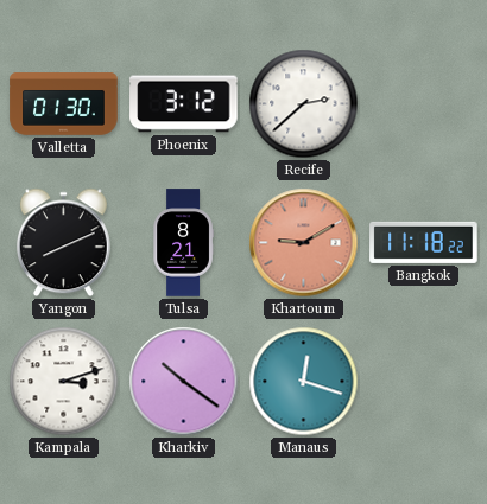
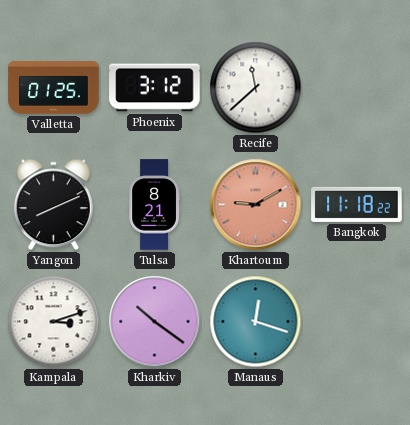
Valletta: 01:30 -> 01:25
Recife: 2:38 -> 11:38
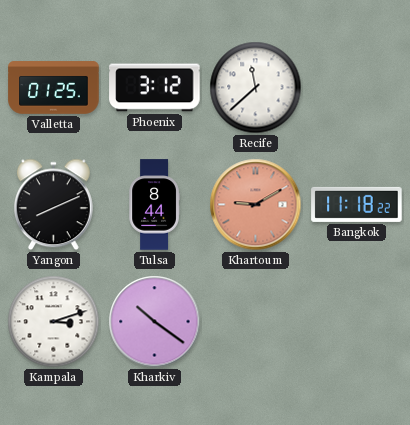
Tulsa: 8:21 -> 8:44
Manaus: 12:18 -> none
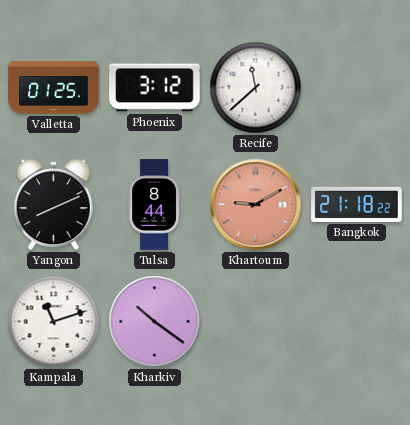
Bangkok: 11:18 -> 21:18
Kampala: 3:12 -> 11:12
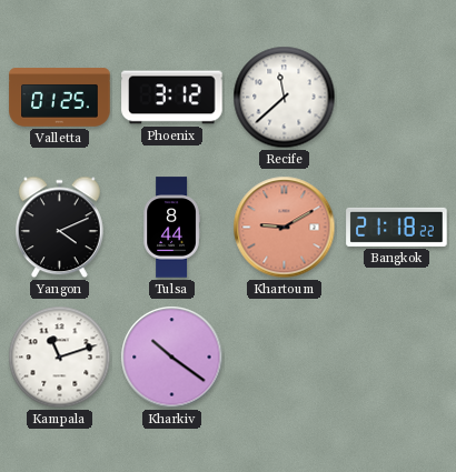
Yangon: 8:11 -> 4:11
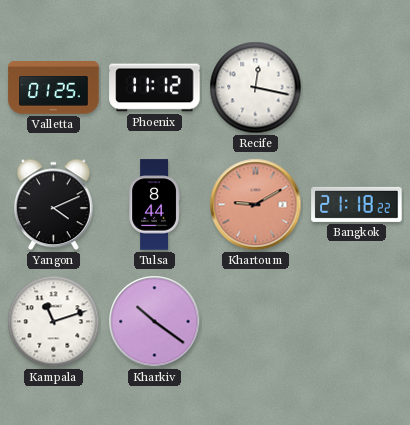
Phoenix: 3:12 -> 11:12
Recife: 11:38 -> 12:17
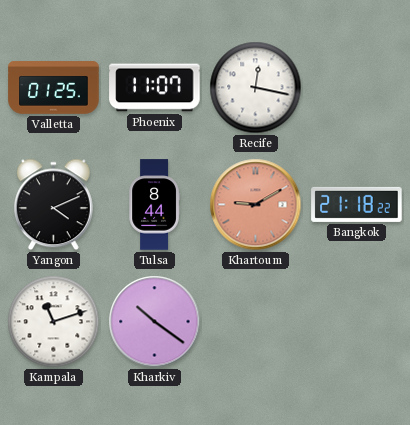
Phoenix: 11:12 -> 11:07
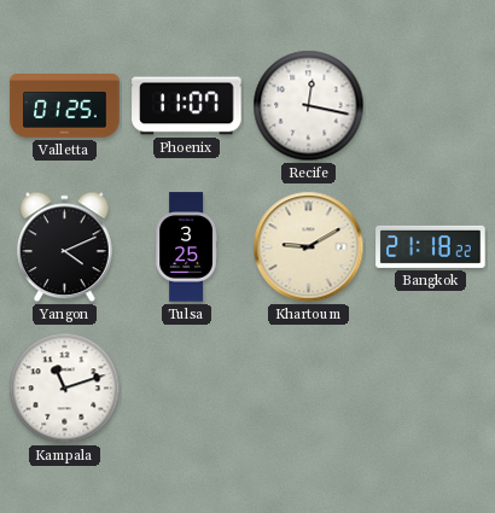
Tulsa: 8:44 -> 3:25
Khartoum dial: salmon -> cream
Kharkiv: 10:21 -> none
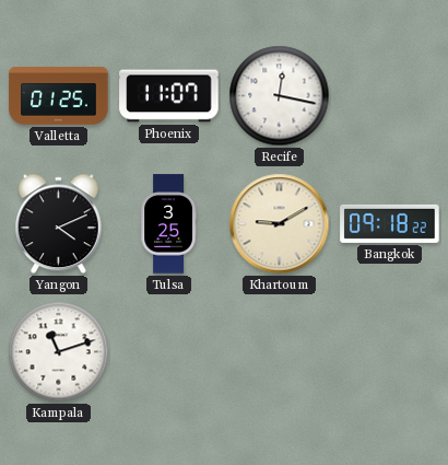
Bangkok: 21:18 -> 09:18
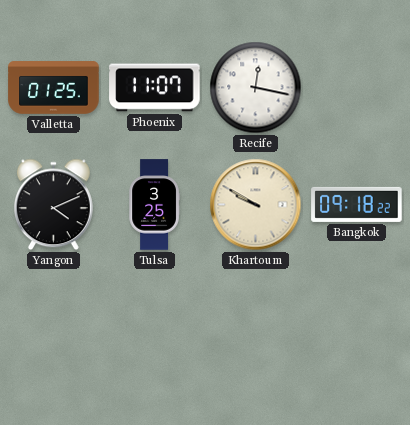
Khartoum: 9:10 -> 9:50
Kampala: 11:12 -> none
